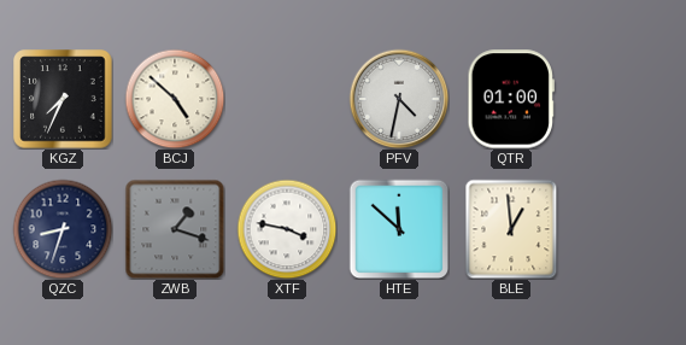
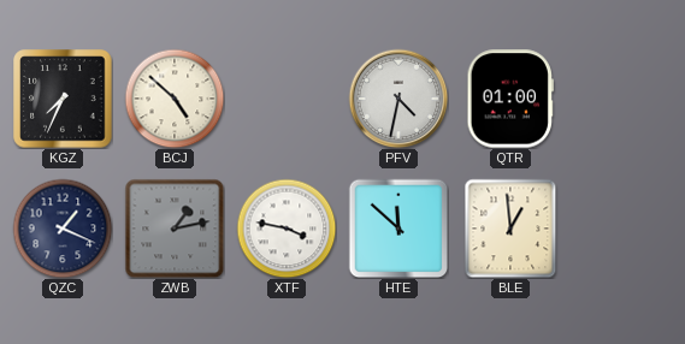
QZC: 8:33 -> 1:19
ZWB: 1:18 -> 1:13
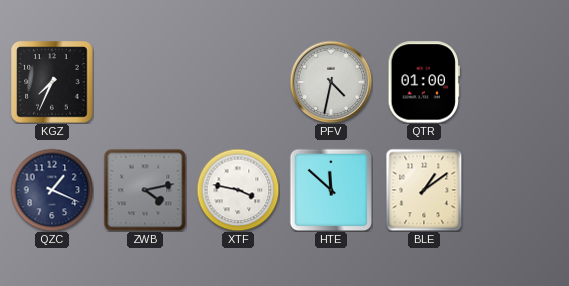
BCJ: 4:52 -> none
ZWB: 1:13 -> 4:13
BLE: 12:59 -> 1:09
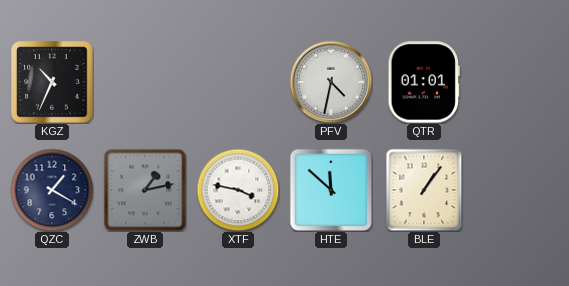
KGZ: 7:34 -> 10:34
QTR: 01:00 -> 01:01
QZC: 1:19 -> 1:20
ZWB: 4:13 -> 1:13
BLE: 1:09 -> 1:06
